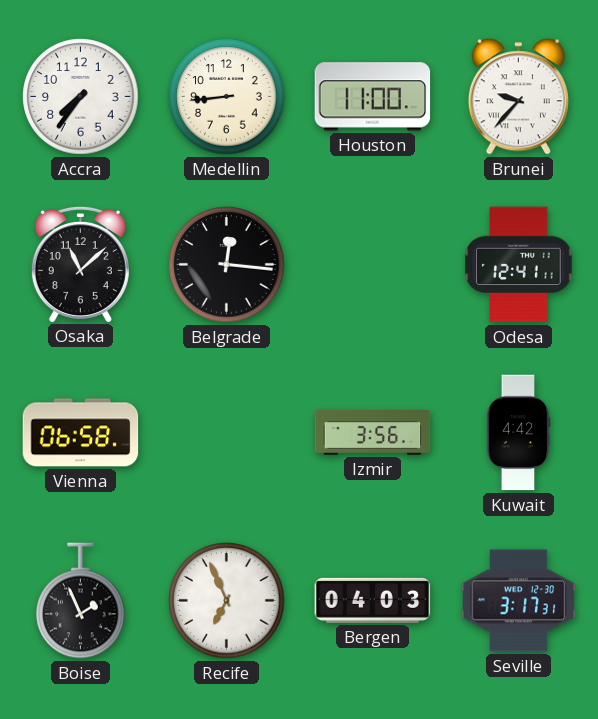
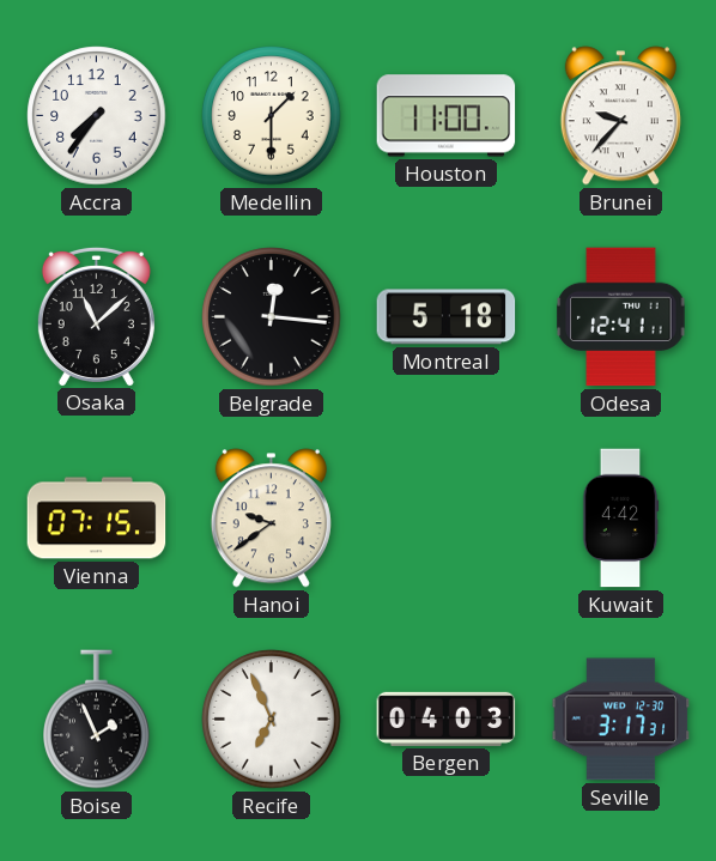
Medellin: 8:44 -> 1:30
Montreal: none -> 5:18
Vienna: 06:58 -> 07:15
Hanoi: none -> 9:39
Izmir: 3:56 -> none
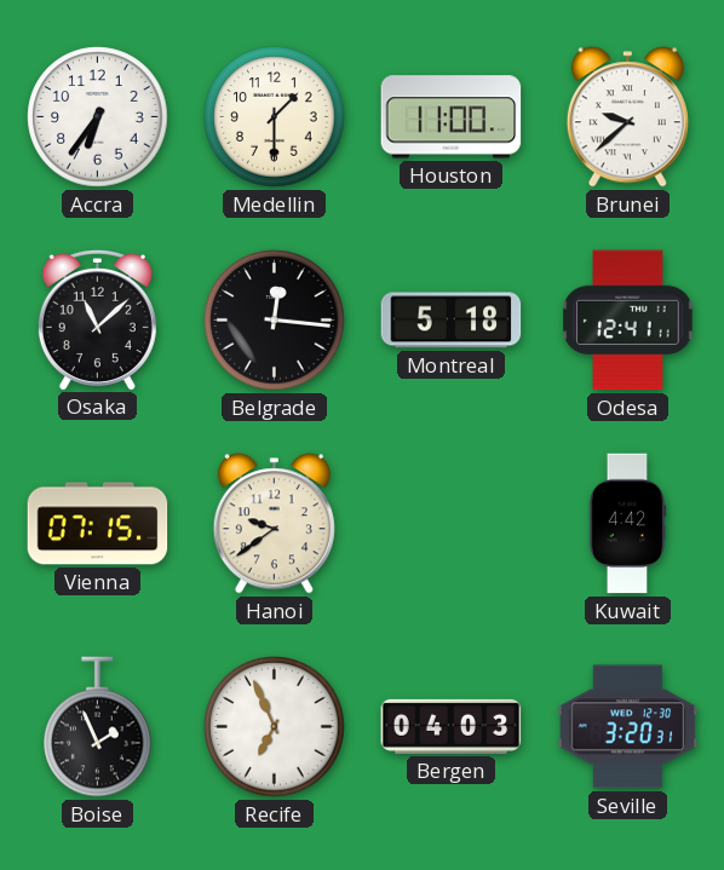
Accra: 7:36 -> 6:36
Brunei: 9:37 -> 9:38
Seville: 3:17 -> 3:20
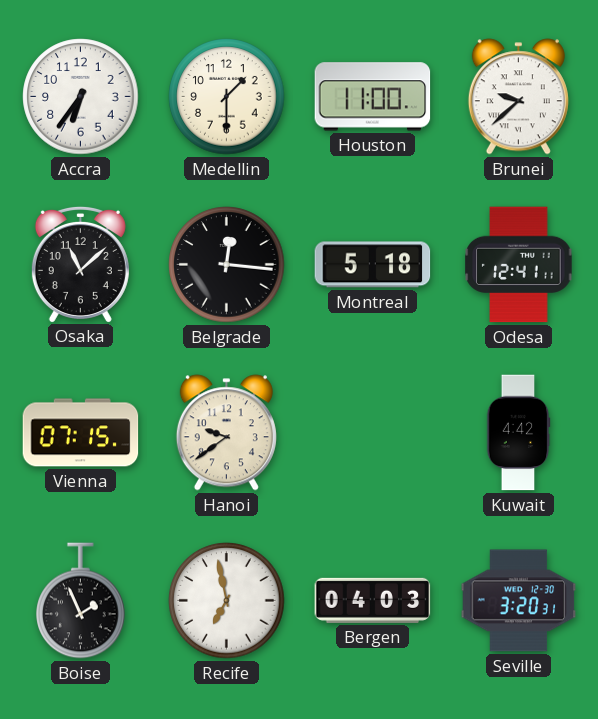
Recife: 6:56 -> 6:58
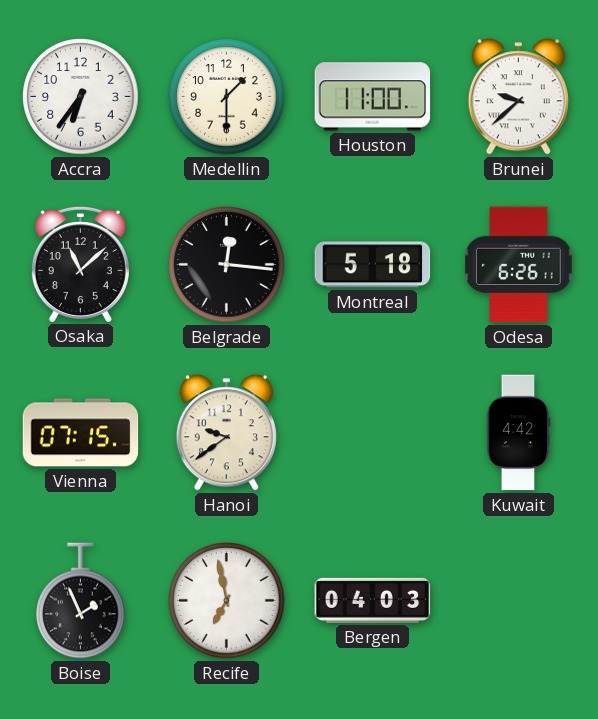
Odesa: 12:41 -> 6:26
Seville: 3:20 -> none
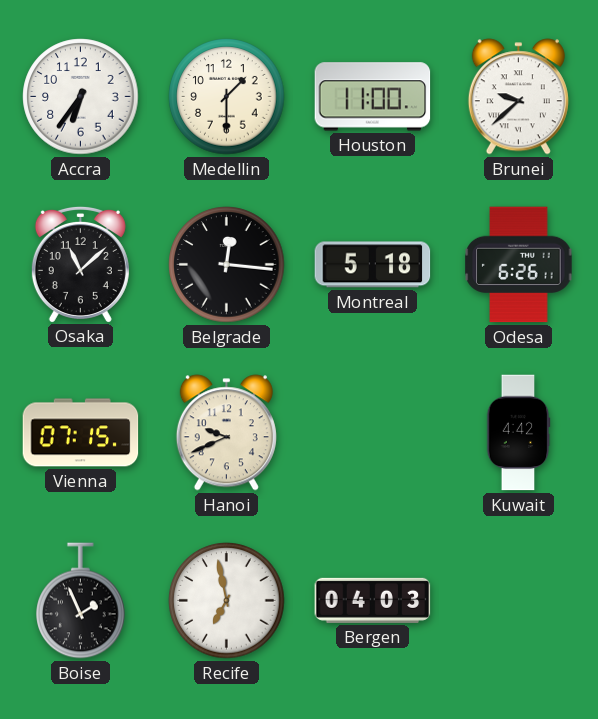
Hanoi: 9:39 -> 9:41
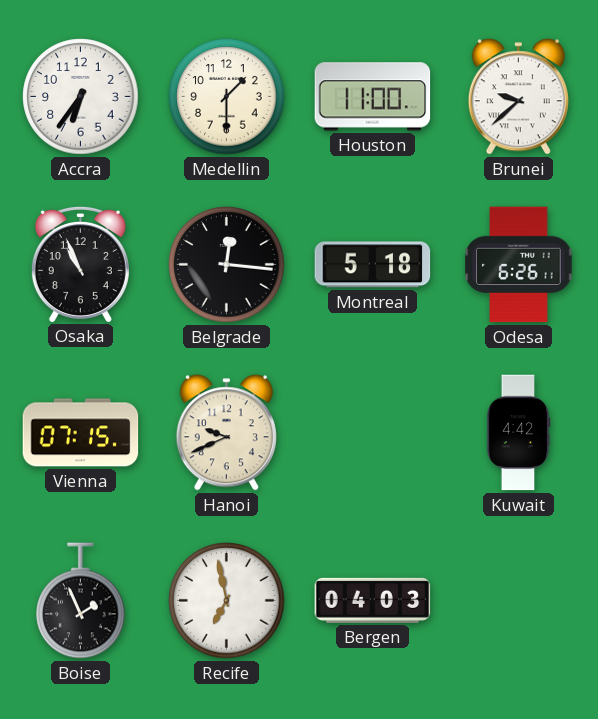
Osaka: 11:08 -> 10:56
